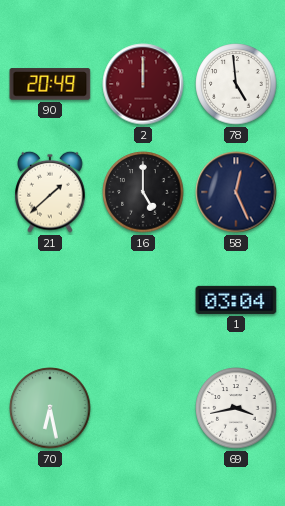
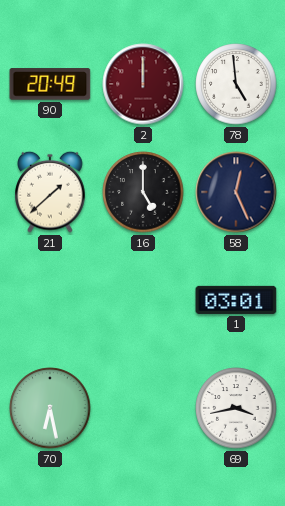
1: 03:04 -> 03:01
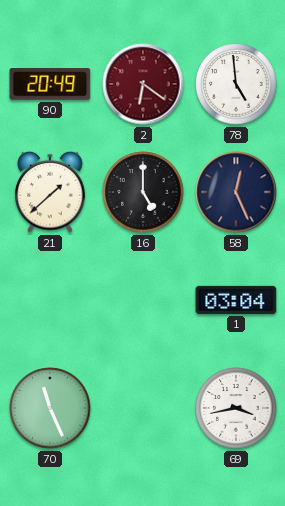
2: 12:00 -> 6:21
1: 03:01 -> 03:04
70: 6:28 -> 11:26
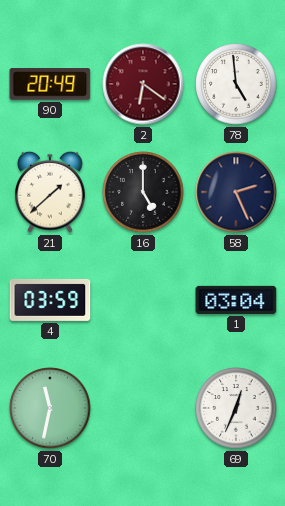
58: 12:26 -> 2:26
4: none -> 03:59
70: 11:26 -> 11:32
69: 3:43 -> 12:34
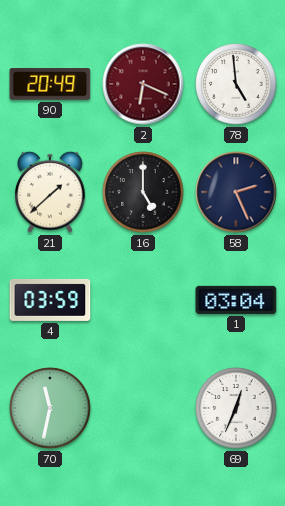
2: 6:21 -> 6:19
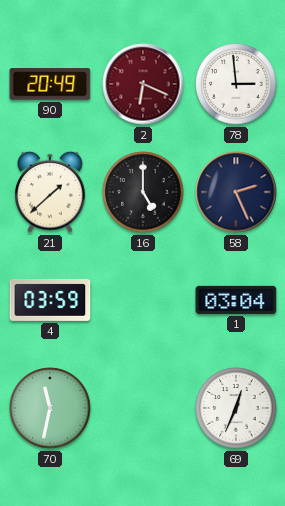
78: 4:59 -> 2:59
